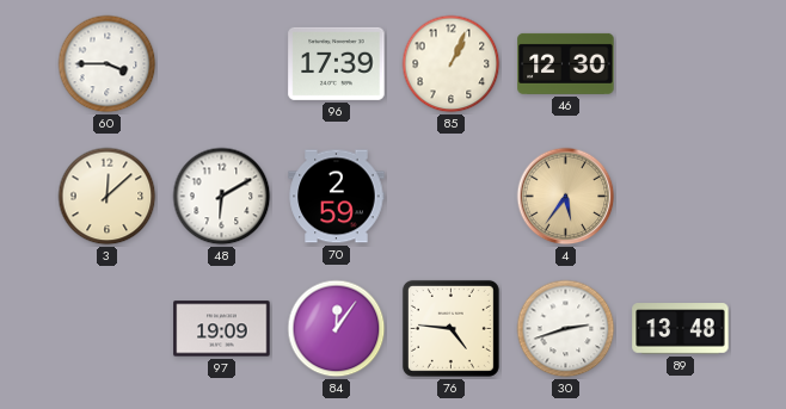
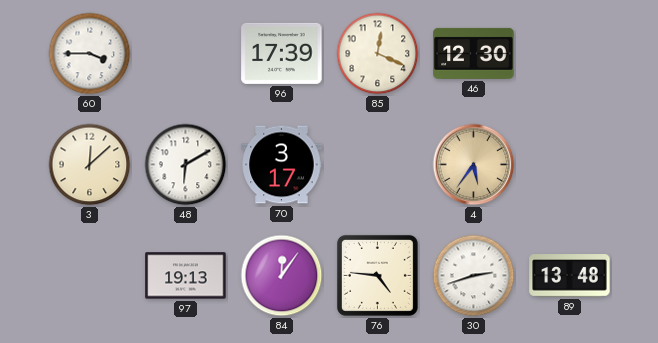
85: 1:04 -> 12:19
70: 2:59 -> 3:17
97: 19:09 -> 19:13
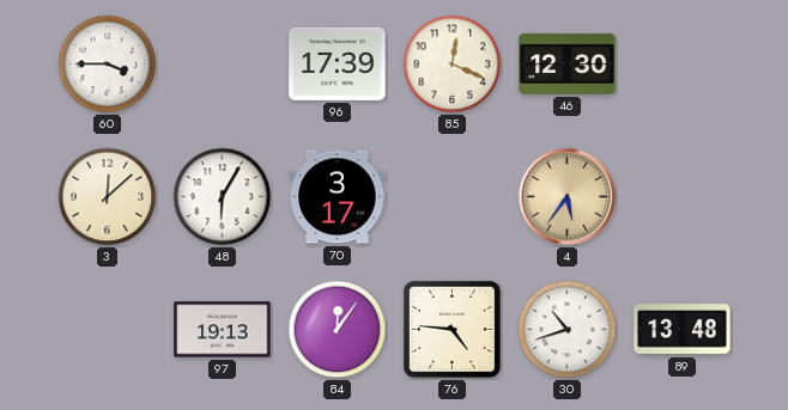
48: 6:10 -> 6:05
30: 2:42 -> 10:42
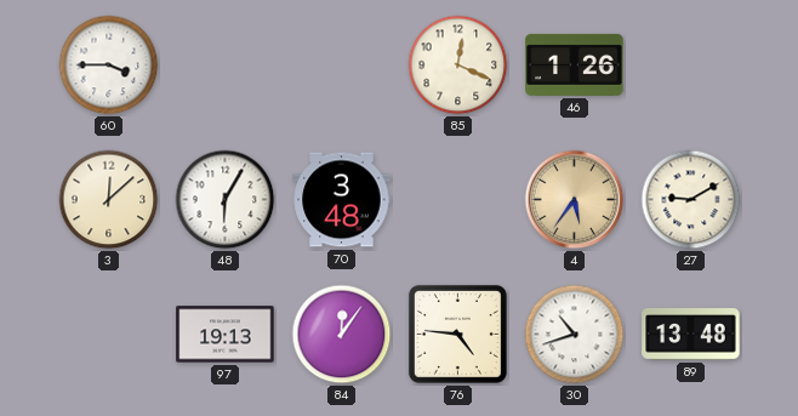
96: 17:39 -> none
46: 12:30 -> 1:26
70: 3:17 -> 3:48
27: none -> 9:10
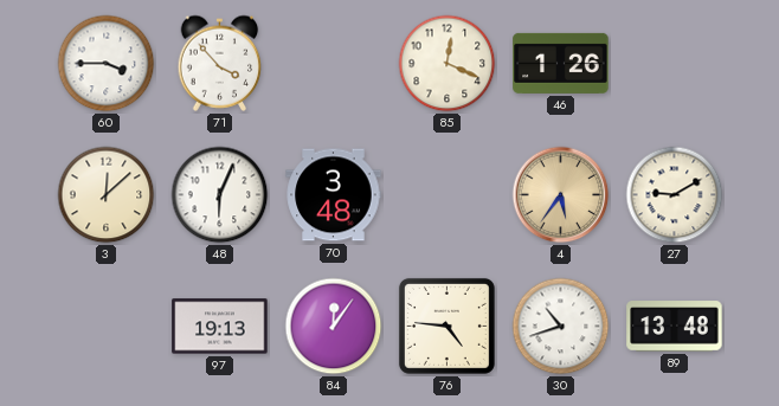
71: none -> 3:53
48: 6:05 -> 6:04
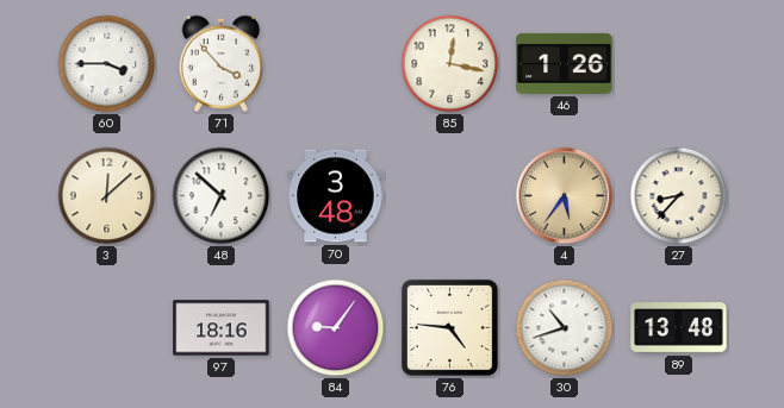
85: 12:19 -> 12:17
48: 6:04 -> 6:52
27: 9:10 -> 8:37
97: 19:13 -> 18:16
84: 12:06 -> 9:06
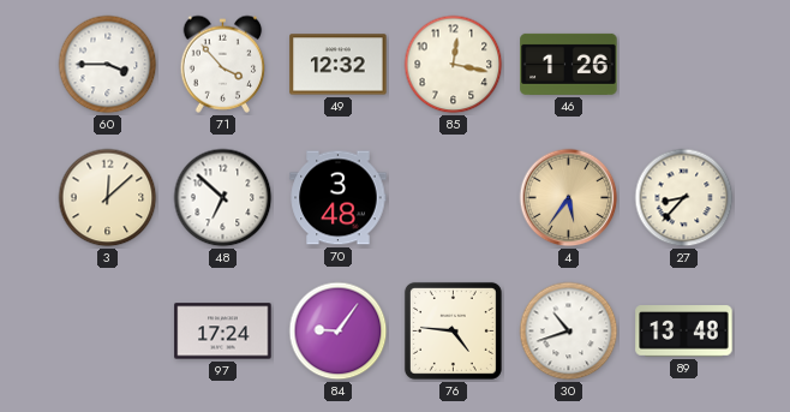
49: none -> 12:32
97: 18:16 -> 17:24
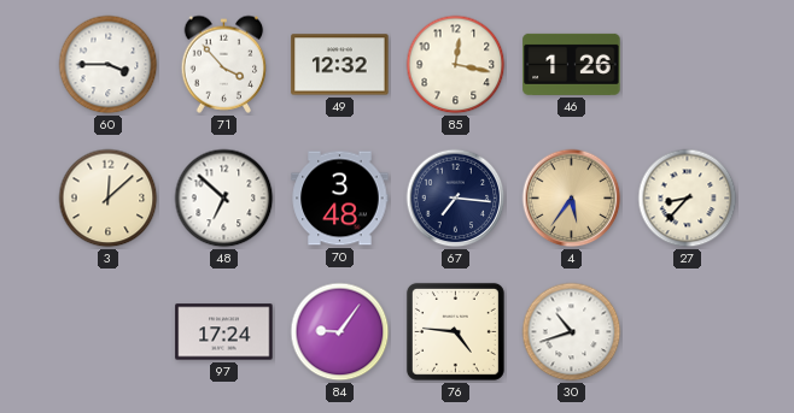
67: none -> 7:16
89: 13:48 -> none
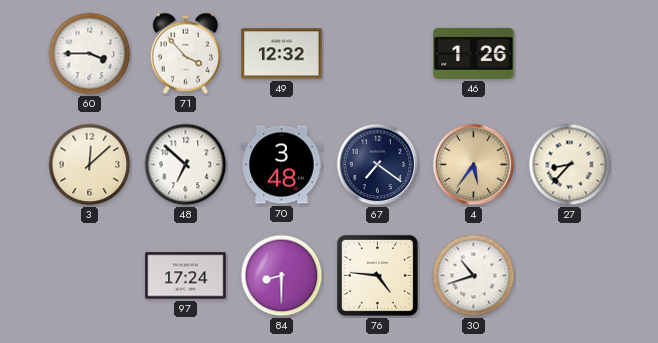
85: 12:17 -> none
67: 7:16 -> 7:21
84: 9:06 -> 8:30
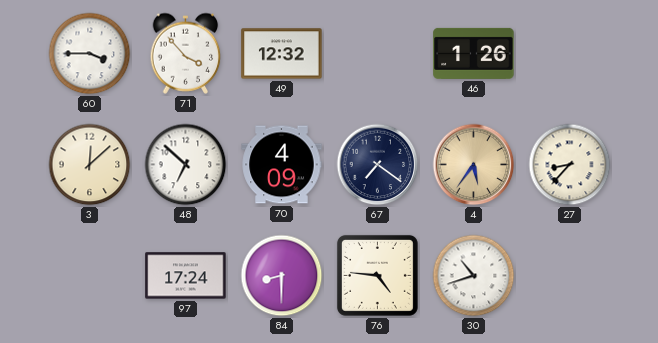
70: 3:48 -> 4:09
